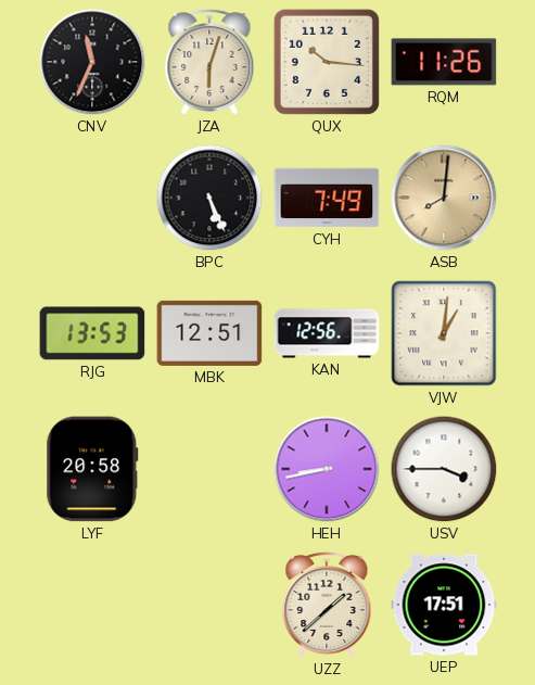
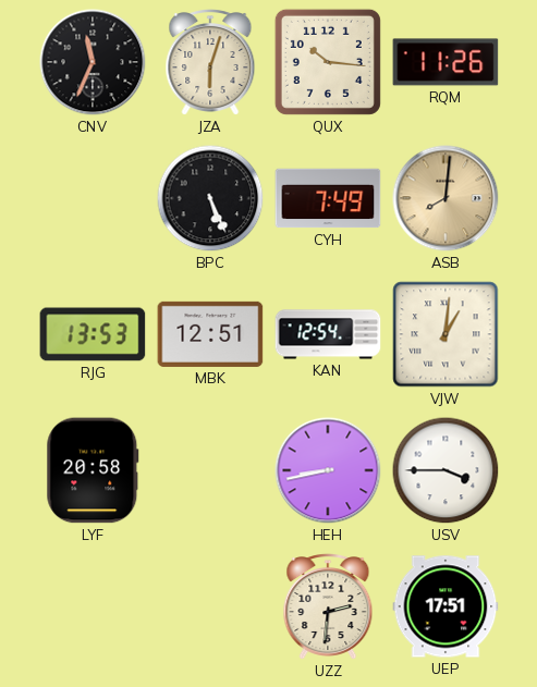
KAN: 12:56 -> 12:54
UZZ: 1:38 -> 2:31
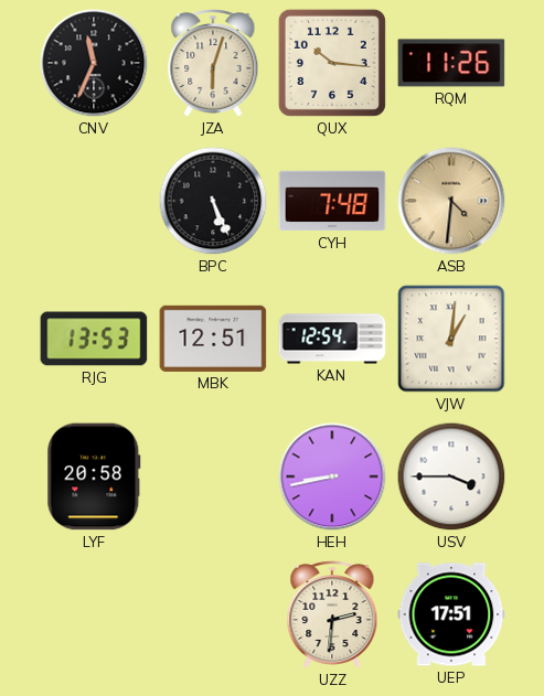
CYH: 7:49 -> 7:48
ASB: 8:01 -> 4:31
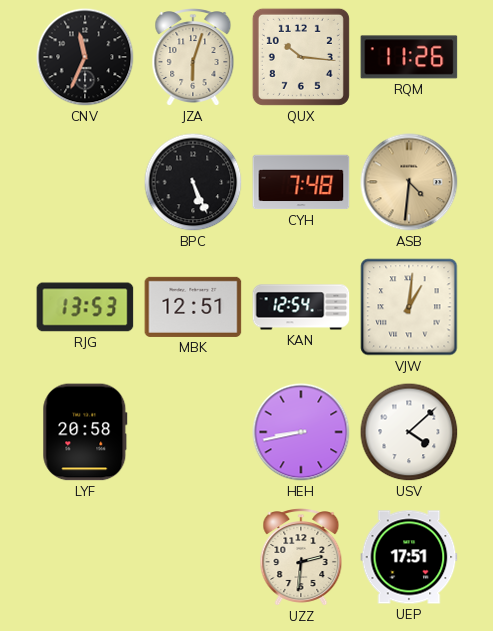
USV: 3:45 -> 4:08
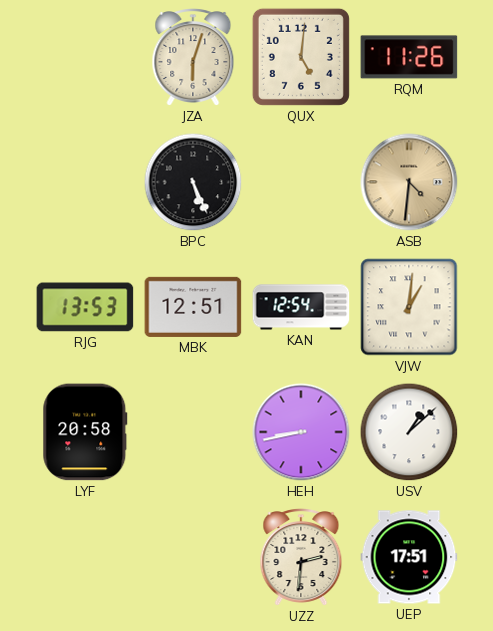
CNV: 11:34 -> none
QUX: 10:16 -> 5:01
CYH: 7:48 -> none
USV: 4:08 -> 1:08
